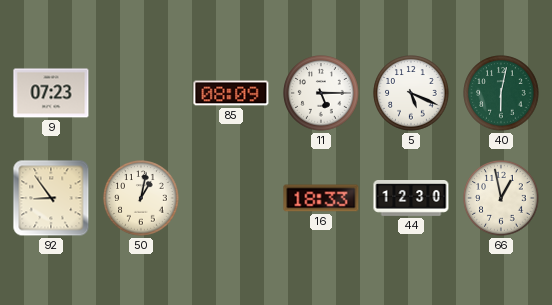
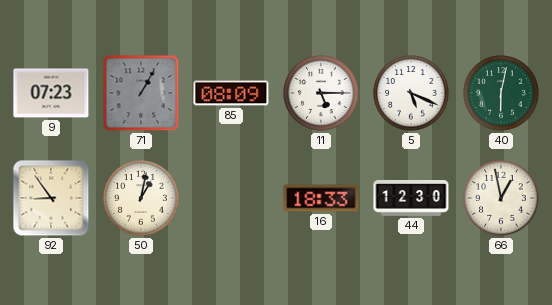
71: none -> 1:05
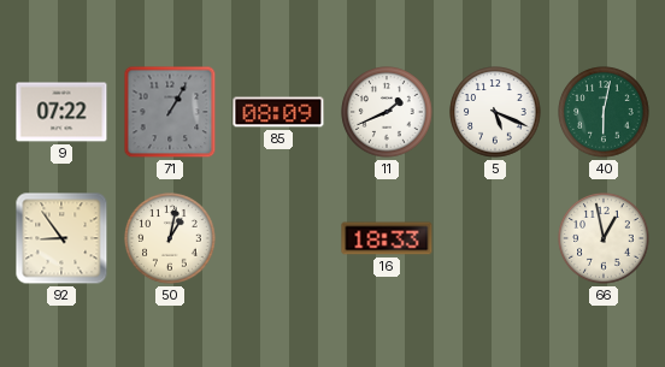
9: 07:23 -> 07:22
11: 5:15 -> 1:41
44: 12:30 -> none
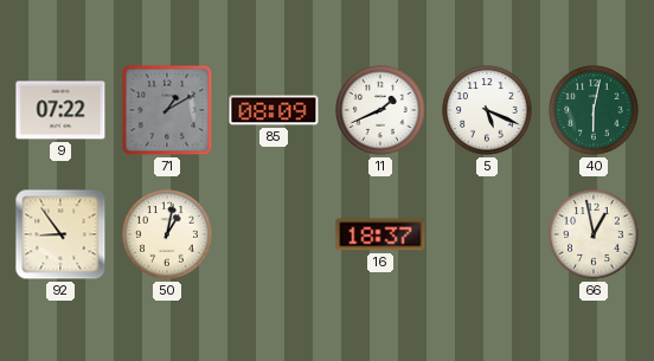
71: 1:05 -> 1:10
16: 18:33 -> 18:37
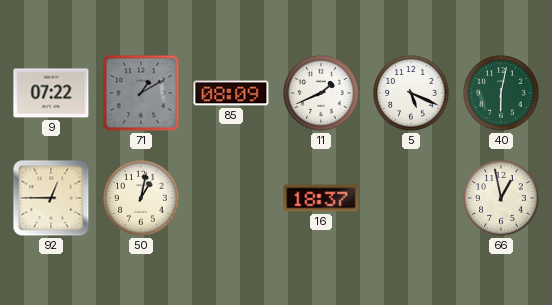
92: 8:54 -> 12:45
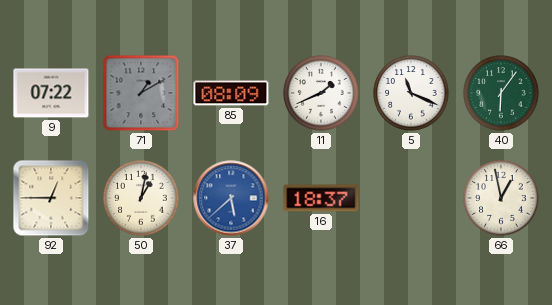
5: 5:19 -> 11:19
40: 6:02 -> 6:06
37: none -> 5:38
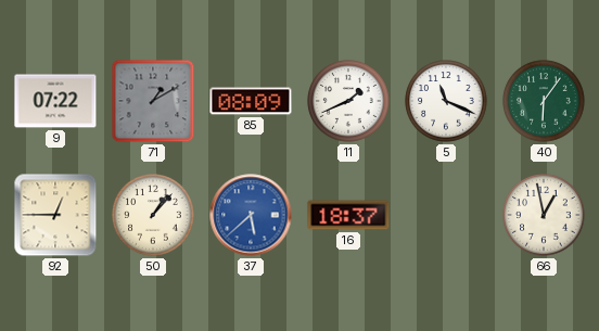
50: 1:02 -> 1:07
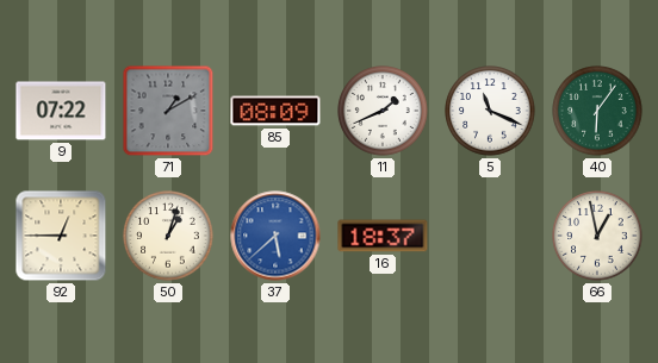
50: 1:07 -> 1:03
